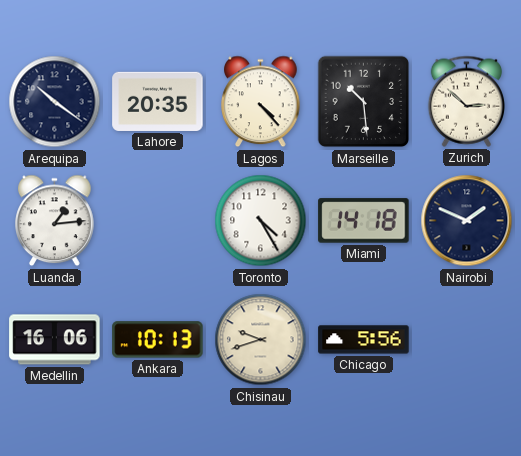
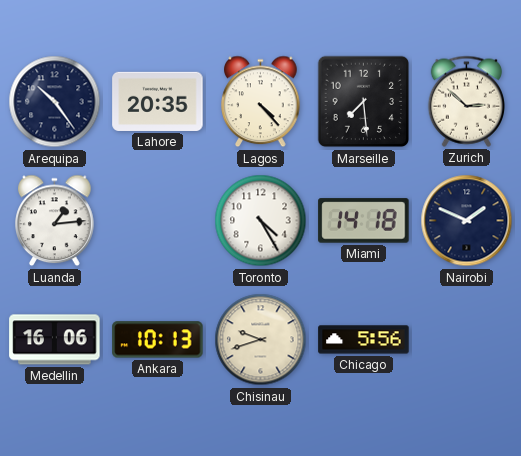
Arequipa: 10:21 -> 10:24
Marseille: 10:29 -> 7:29
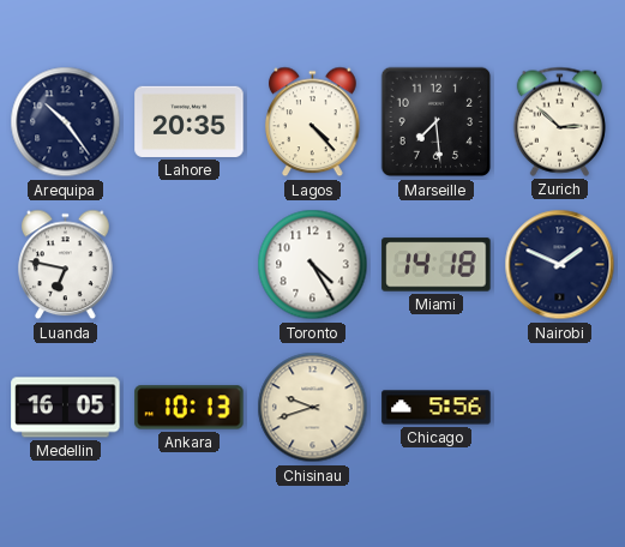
Luanda: 1:14 -> 6:47
Medellin: 16:06 -> 16:05
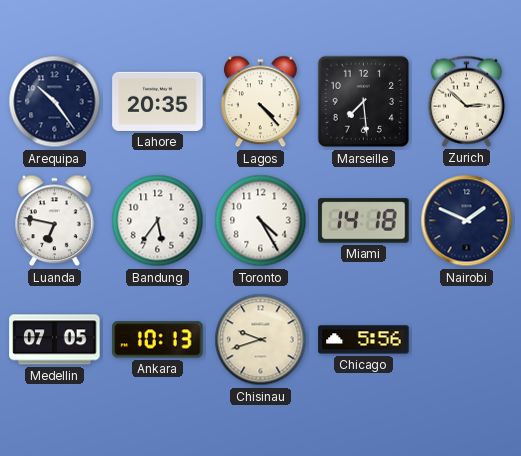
Bandung: none -> 5:36
Medellin: 16:05 -> 07:05
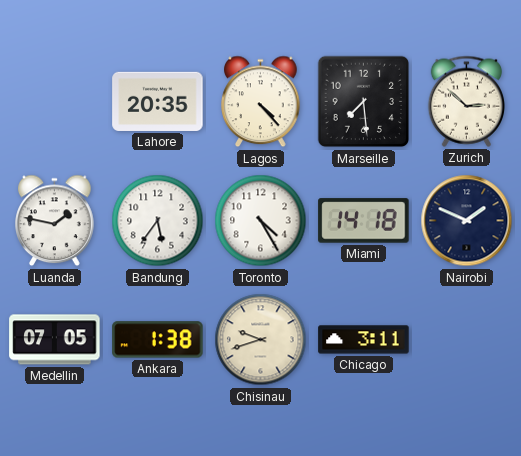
Arequipa: 10:24 -> none
Luanda: 6:47 -> 1:47
Ankara: 10:13 -> 1:38
Chicago: 5:56 -> 3:11
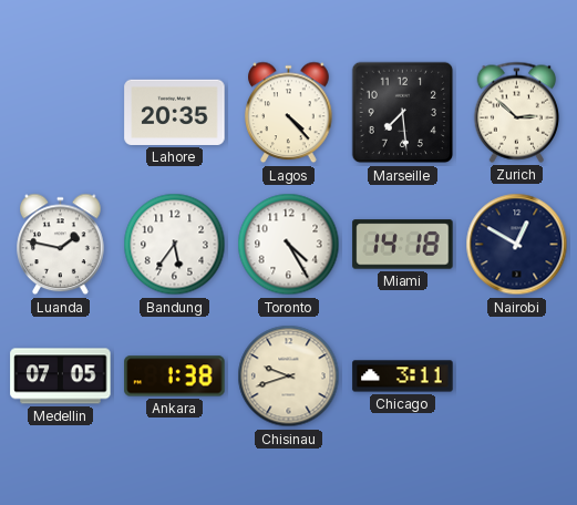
Nairobi: 1:49 -> 12:50
